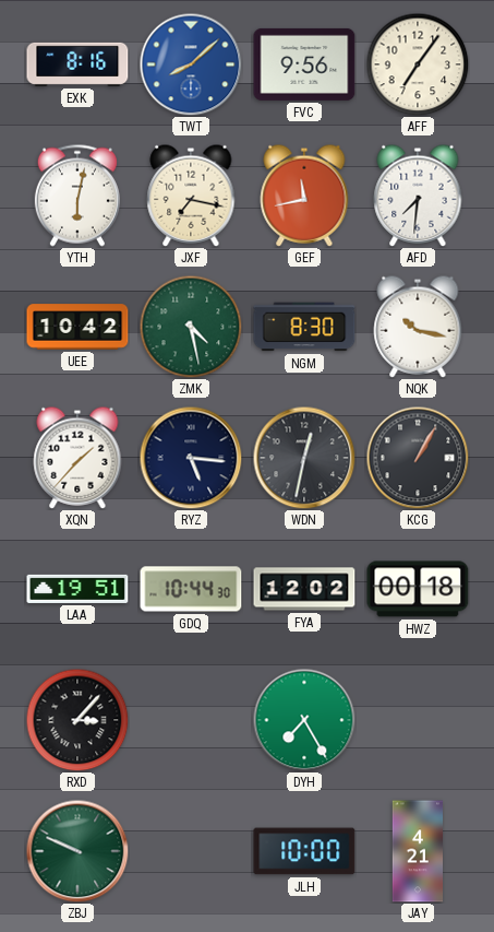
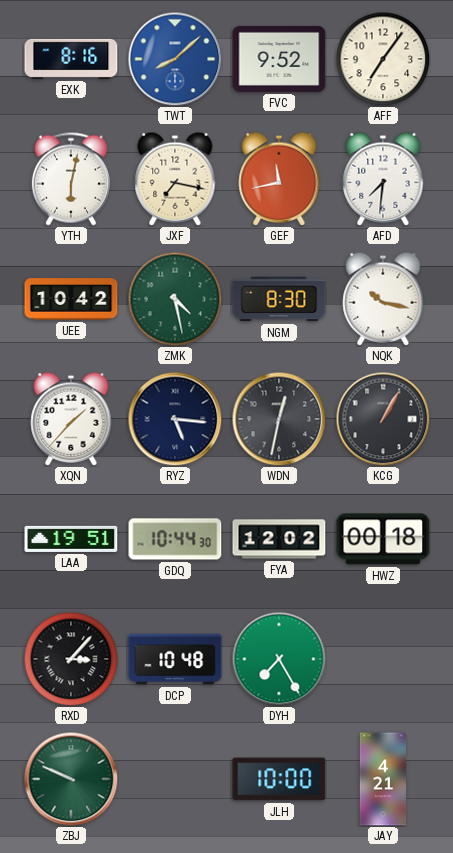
FVC: 9:56 -> 9:52
DCP: none -> 10:48
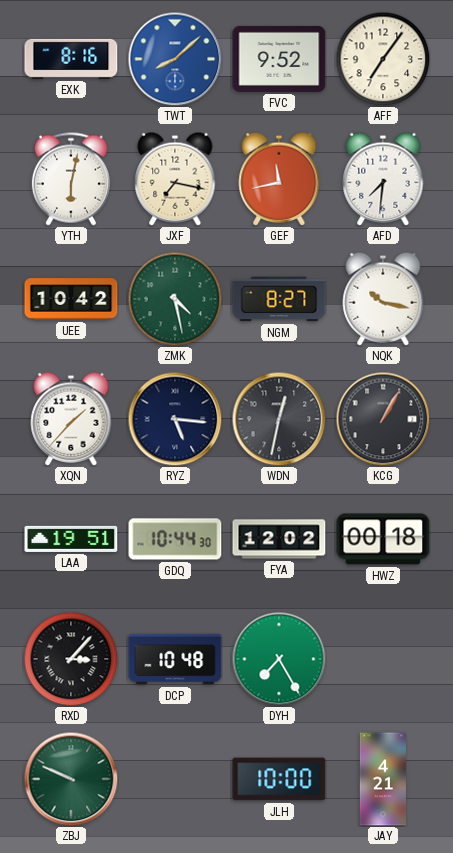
NGM: 8:30 -> 8:27
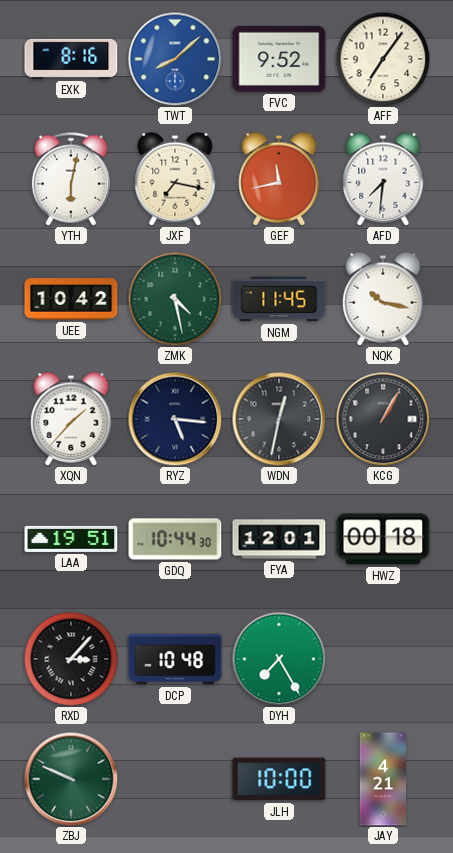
NGM: 8:27 -> 11:45
FYA: 12:02 -> 12:01
